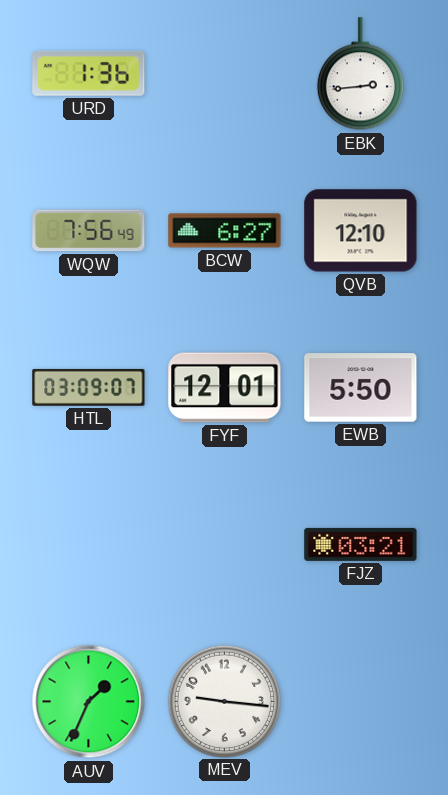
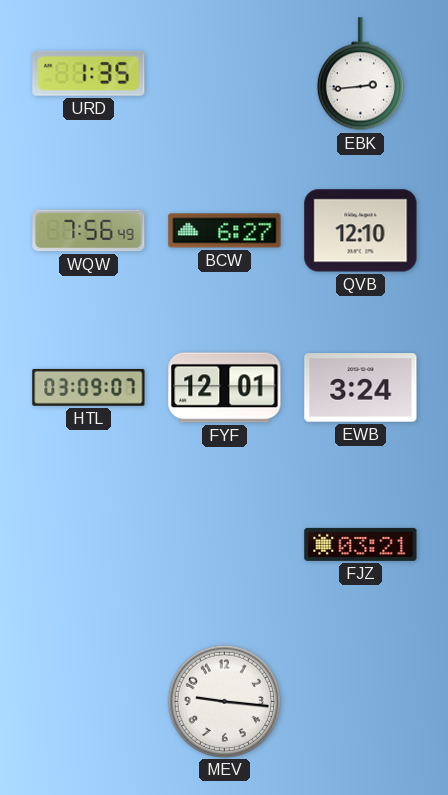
URD: 1:36 -> 1:35
EWB: 5:50 -> 3:24
AUV: 1:34 -> none
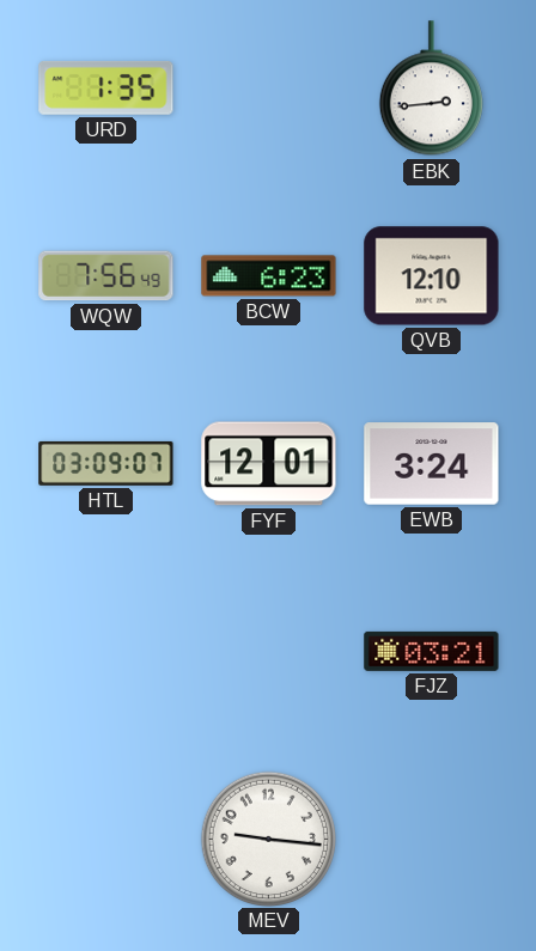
BCW: 6:27 -> 6:23
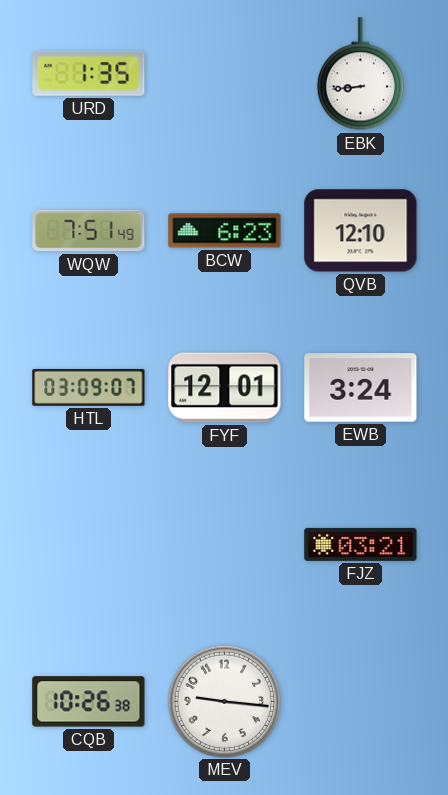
EBK: 2:44 -> 8:44
WQW: 7:56 -> 7:51
CQB: none -> 10:26
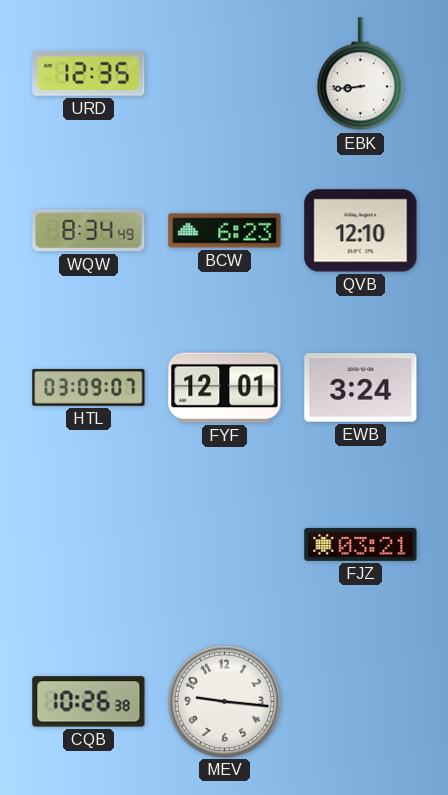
URD: 1:35 -> 12:35
WQW: 7:51 -> 8:34
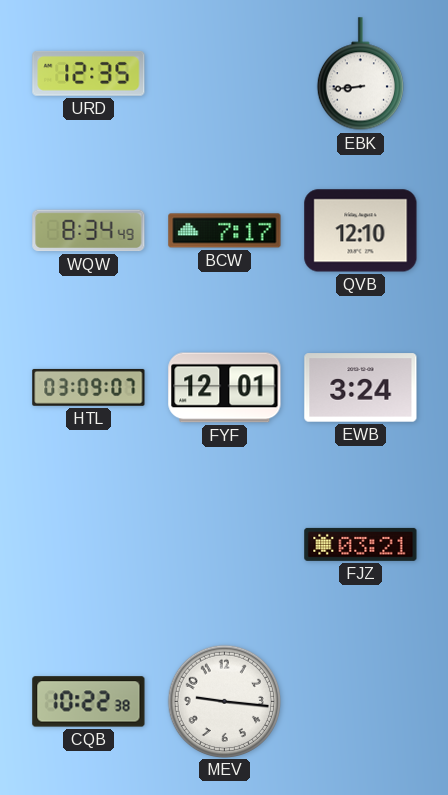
BCW: 6:23 -> 7:17
CQB: 10:26 -> 10:22
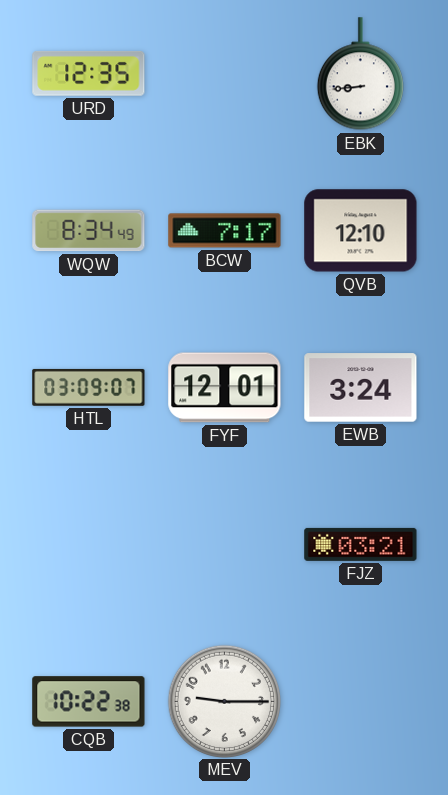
MEV: 9:16 -> 9:15
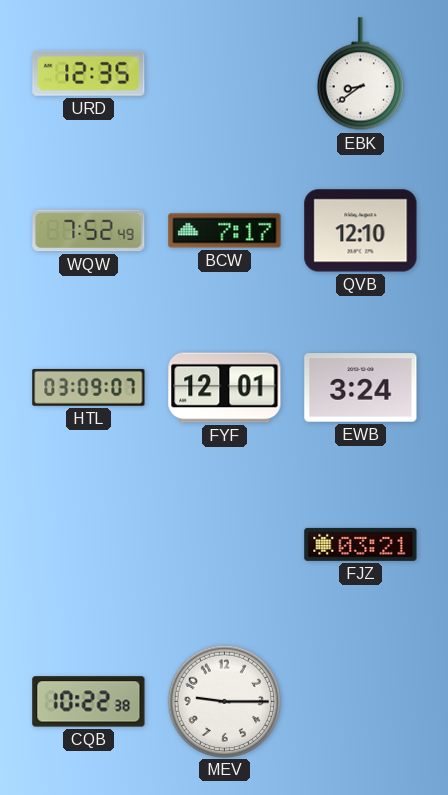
EBK: 8:44 -> 8:39
WQW: 8:34 -> 7:52
